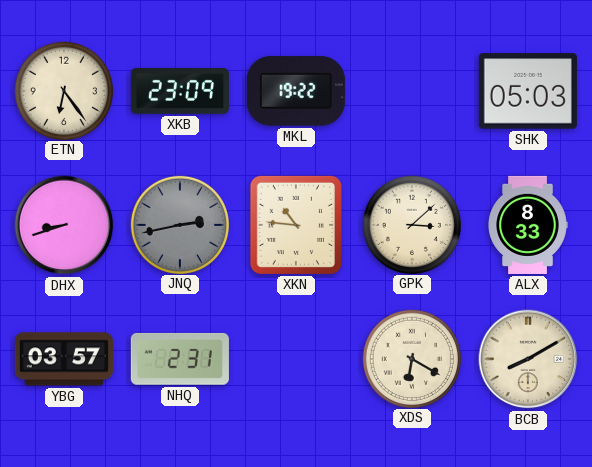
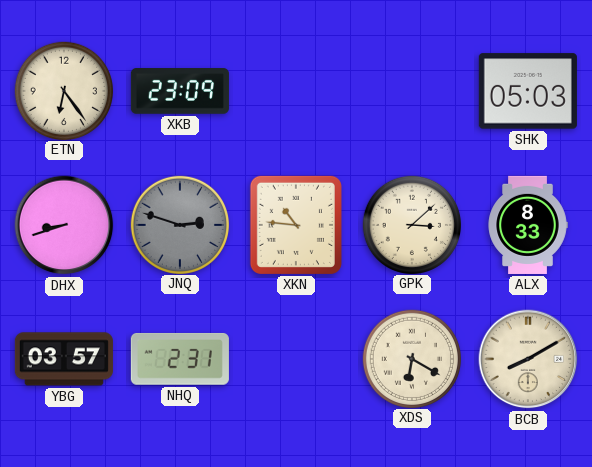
MKL: 19:22 -> none
JNQ: 2:43 -> 2:48
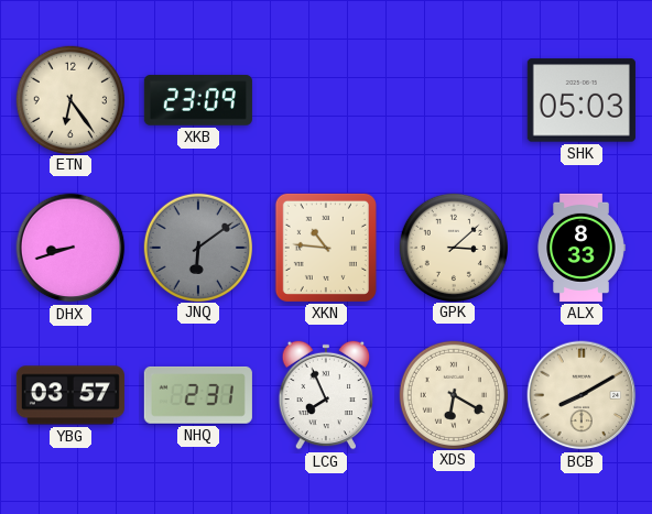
JNQ: 2:48 -> 6:09
LCG: none -> 7:56
